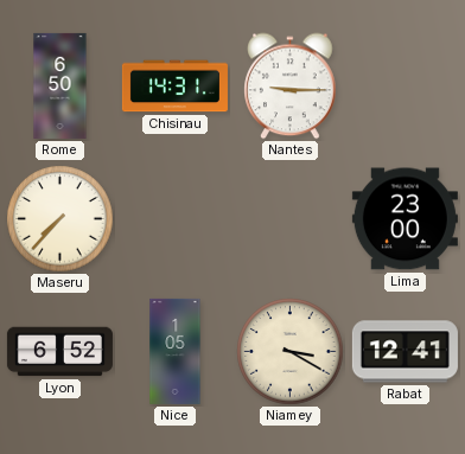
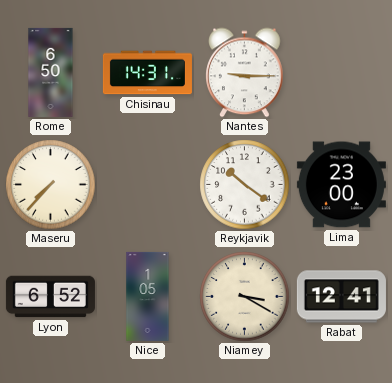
Reykjavik: none -> 10:21
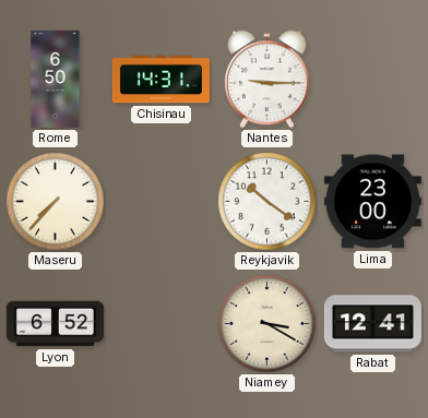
Nice: 1:05 -> none
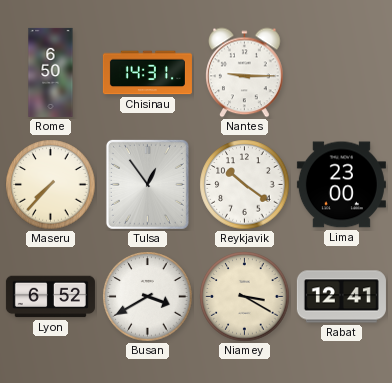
Tulsa: none -> 12:54
Busan: none -> 3:40
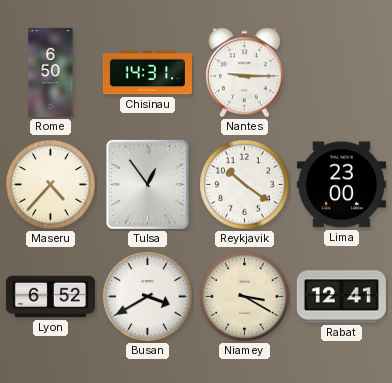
Maseru: 7:37 -> 4:37
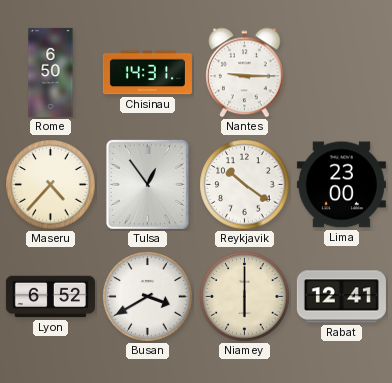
Niamey: 3:20 -> 6:00
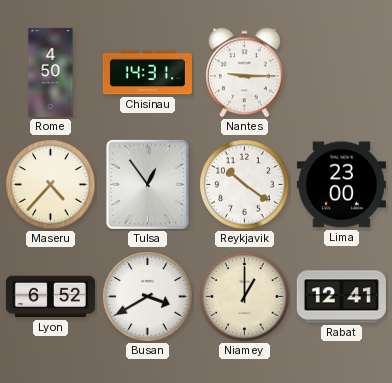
Rome: 6:50 -> 4:50
Niamey: 6:00 -> 1:00
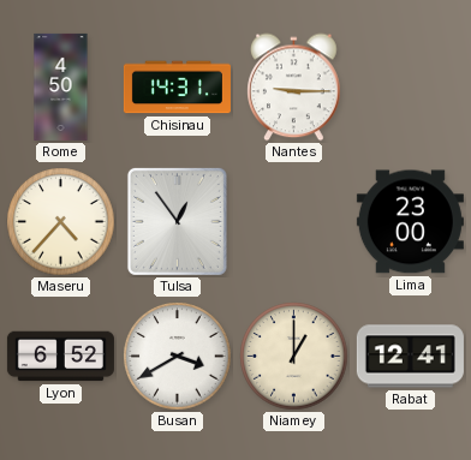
Reykjavik: 10:21 -> none
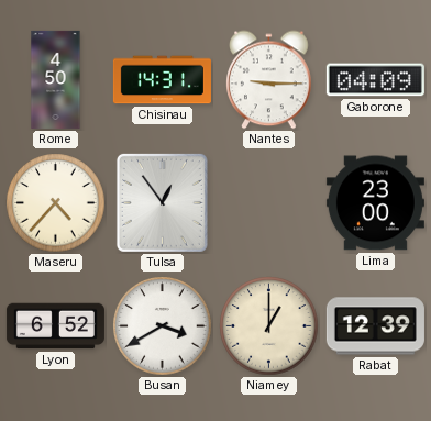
Gaborone: none -> 04:09
Rabat: 12:41 -> 12:39
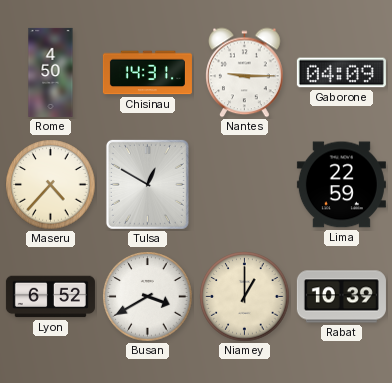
Tulsa: 12:54 -> 12:50
Lima: 23:00 -> 22:59
Rabat: 12:39 -> 10:39
